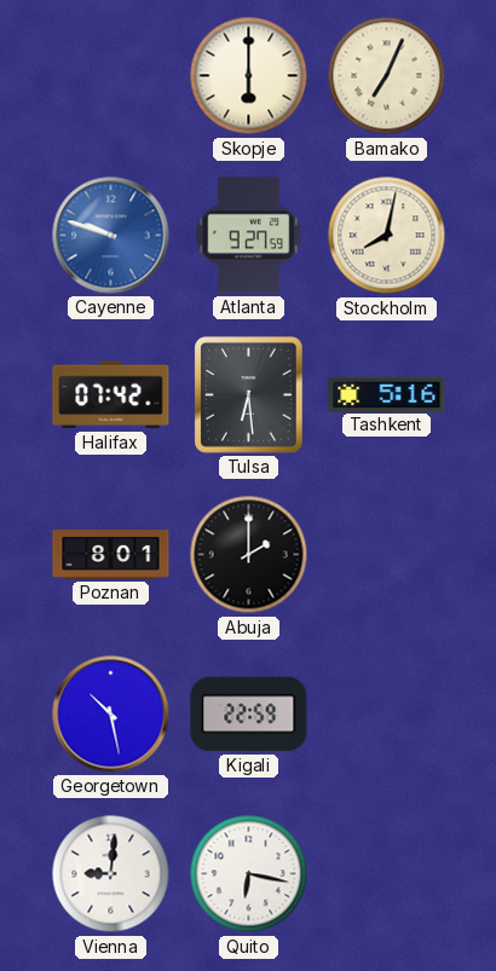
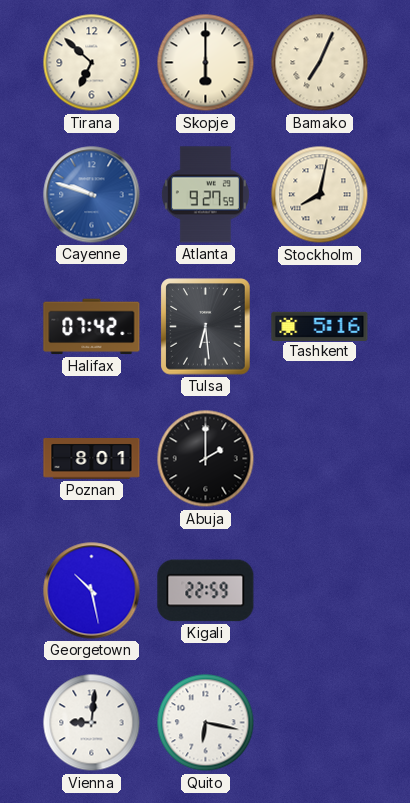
Tirana: none -> 6:52
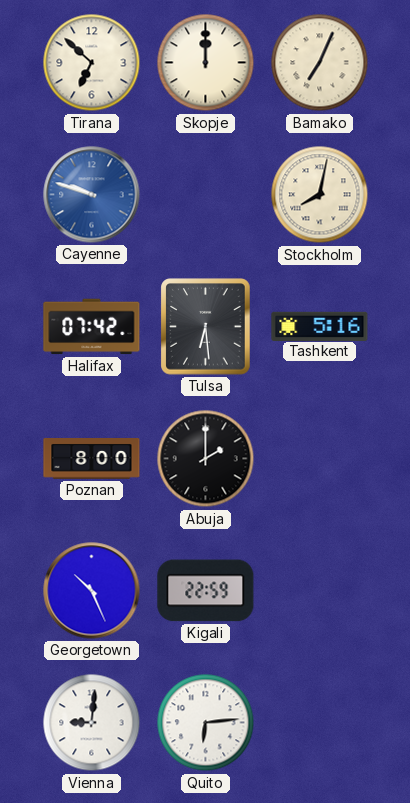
Skopje: 6:00 -> 12:00
Atlanta: 9:27 -> none
Poznan: 8:01 -> 8:00
Georgetown: 10:28 -> 10:26
Quito: 6:17 -> 6:14
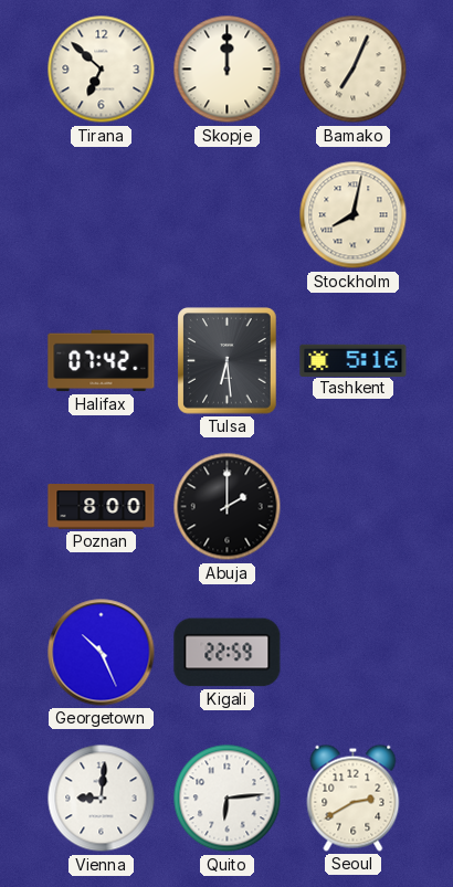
Cayenne: 9:48 -> none
Seoul: none -> 2:40
